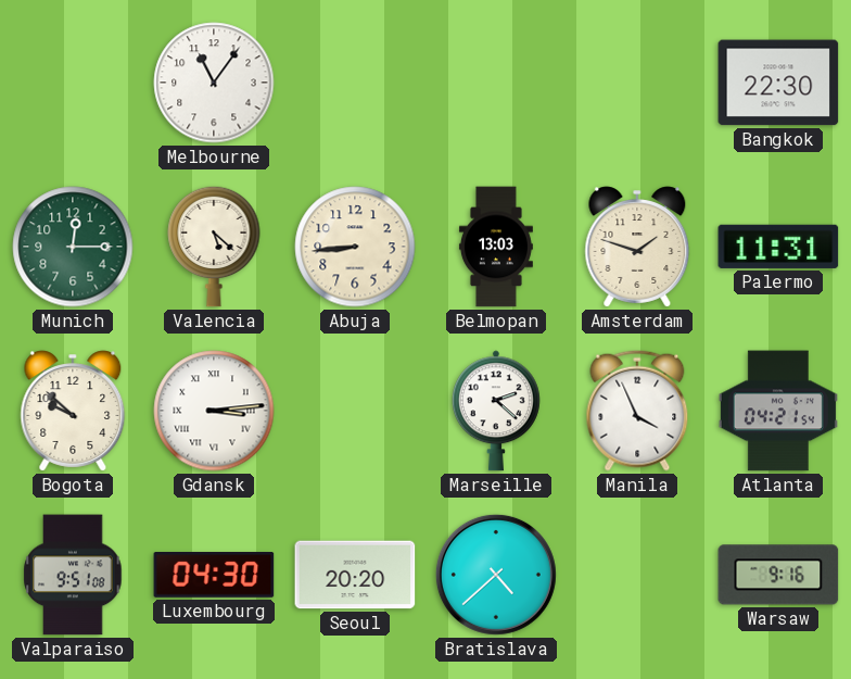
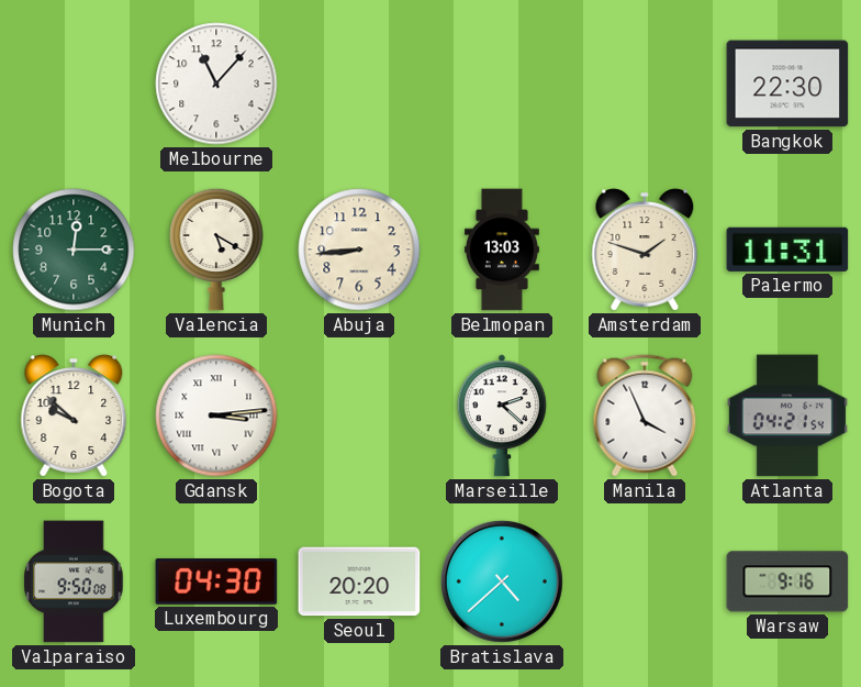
Melbourne: 11:06 -> 11:07
Valencia: 5:22 -> 5:20
Valparaiso: 9:51 -> 9:50
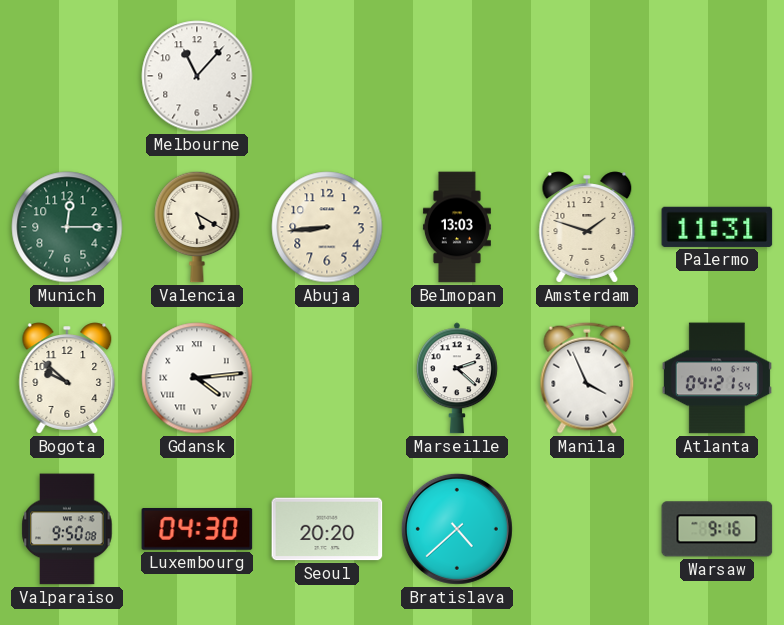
Bangkok: 22:30 -> none
Gdansk: 3:14 -> 4:14
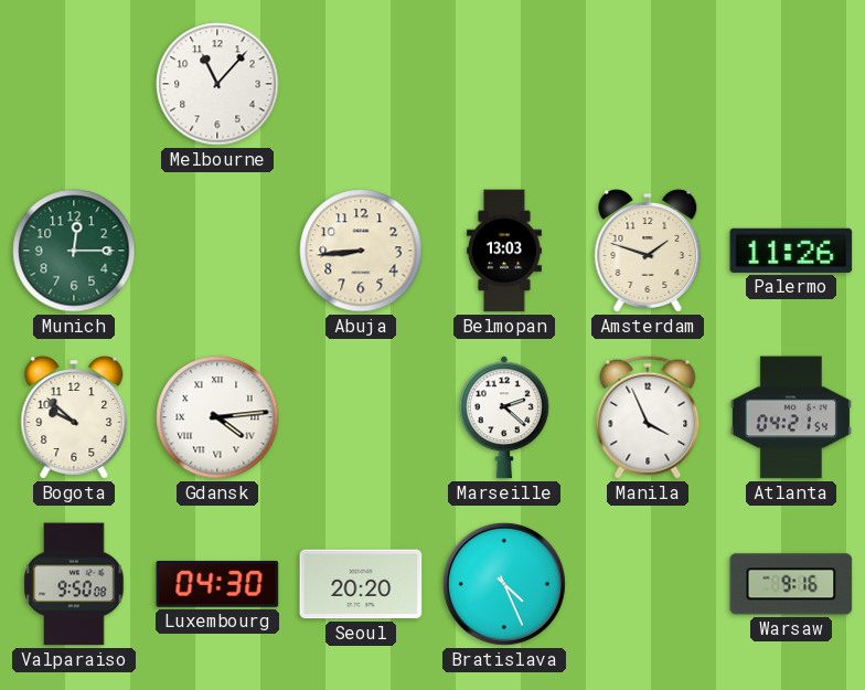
Valencia: 5:20 -> none
Palermo: 11:31 -> 11:26
Bratislava: 4:38 -> 4:26
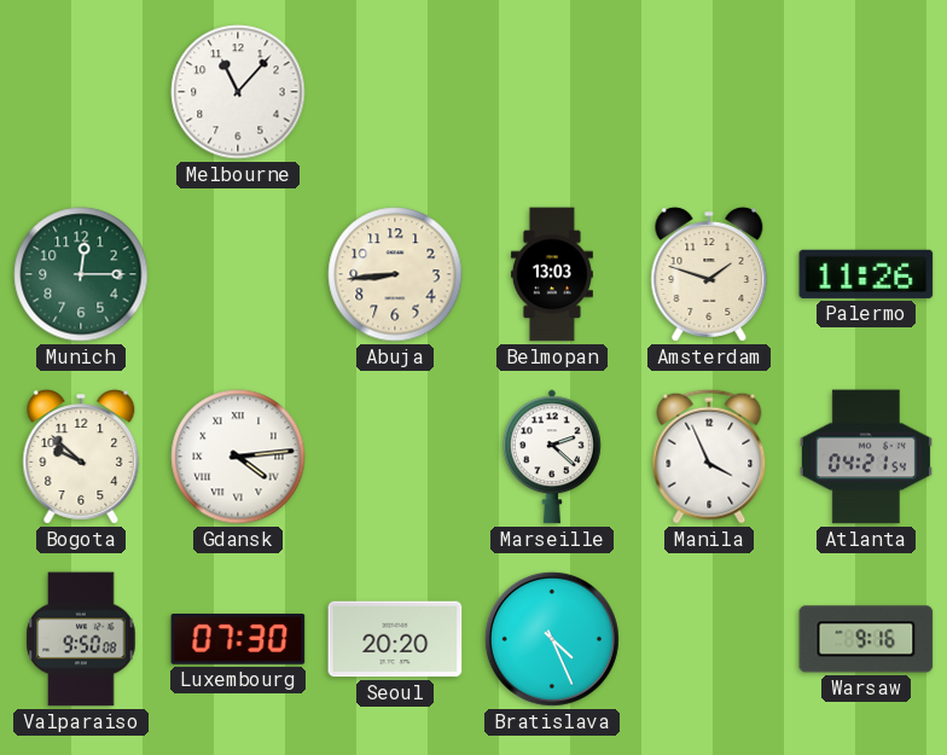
Luxembourg: 04:30 -> 07:30
